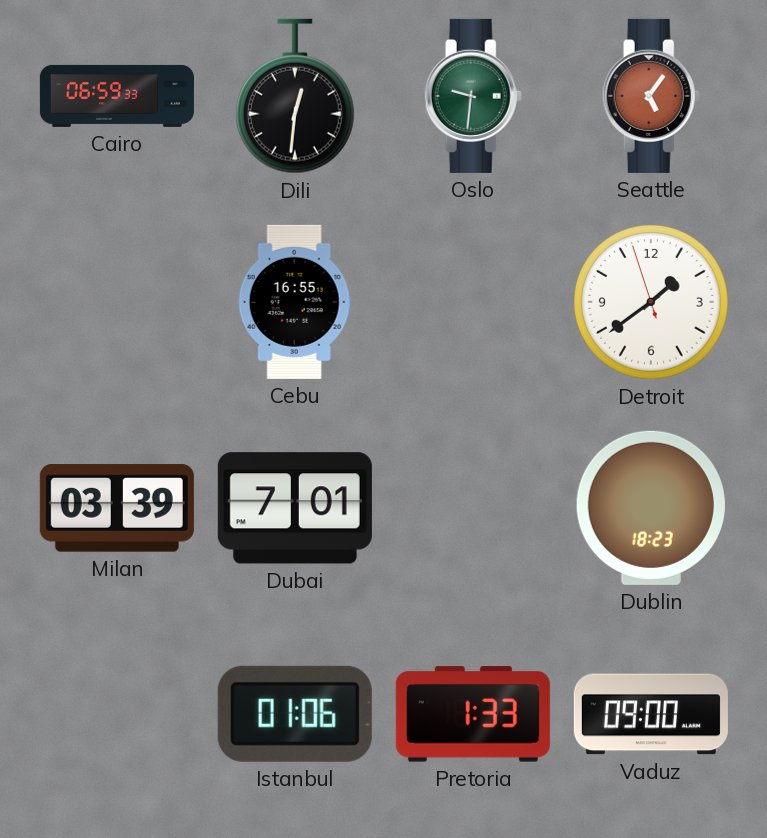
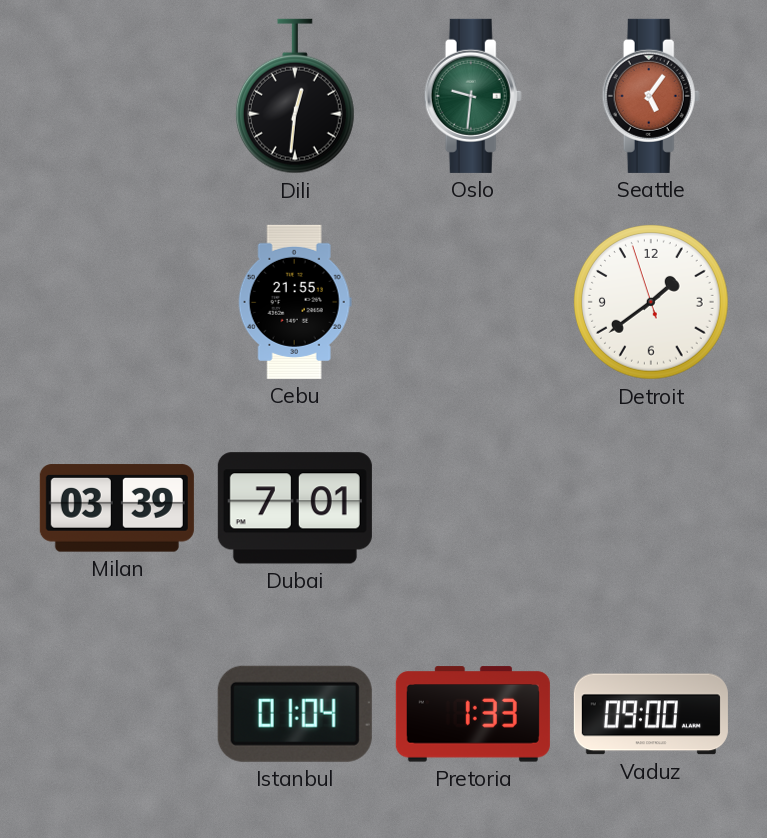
Cairo: 06:59 -> none
Cebu: 16:55 -> 21:55
Dublin: 18:23 -> none
Istanbul: 01:06 -> 01:04
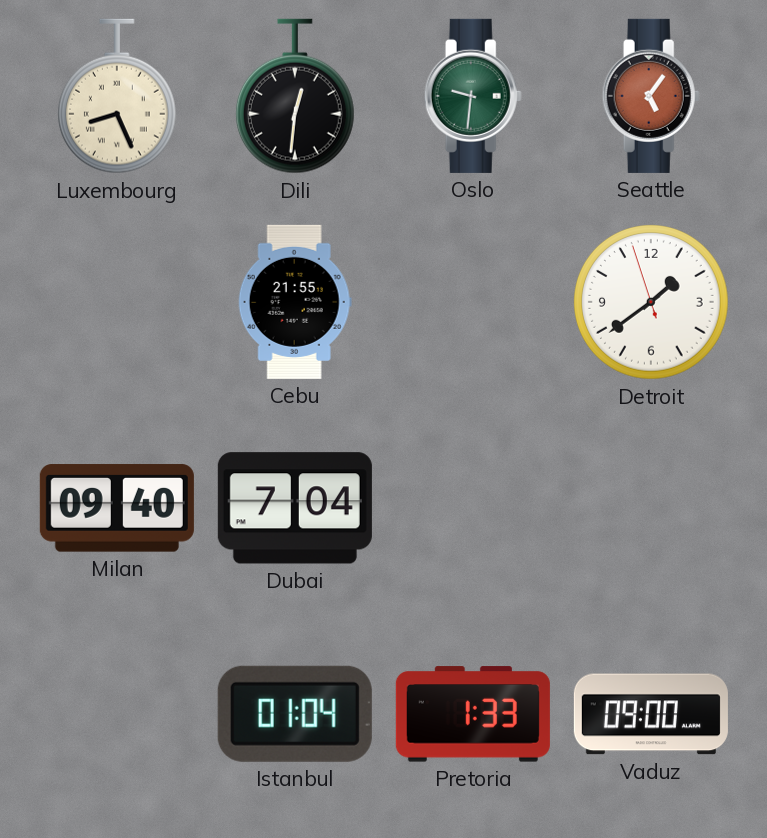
Luxembourg: none -> 8:26
Milan: 03:39 -> 09:40
Dubai: 7:01 -> 7:04
